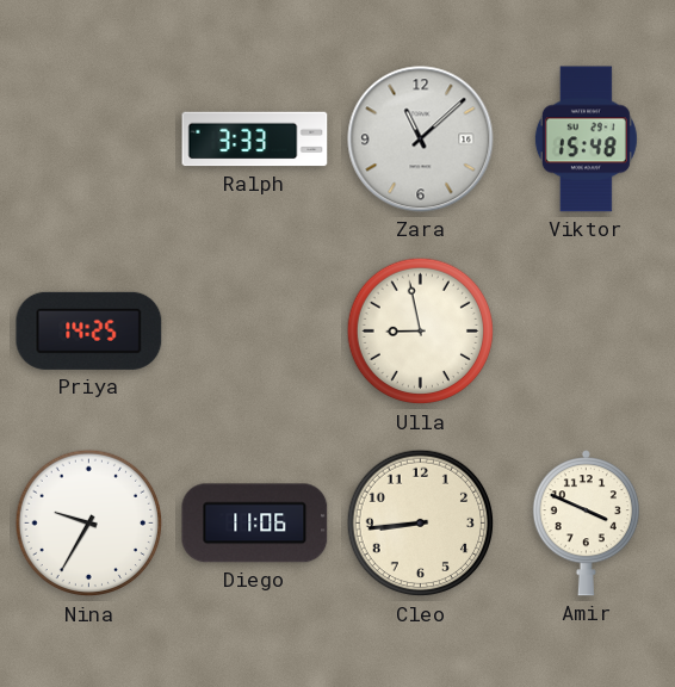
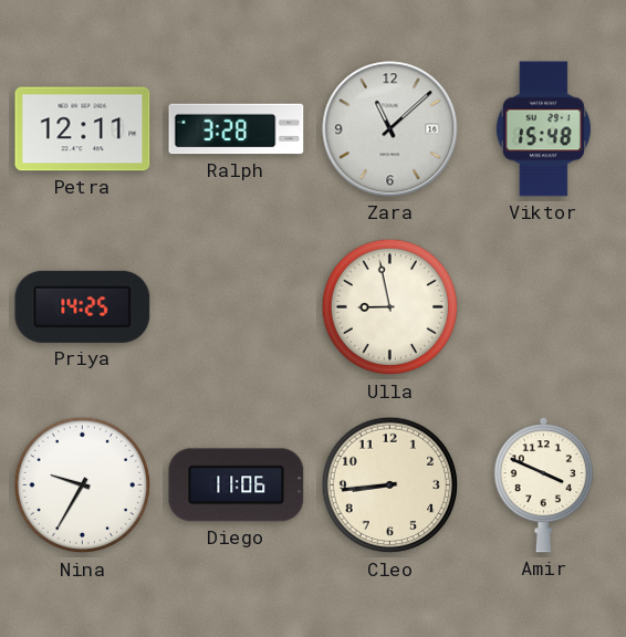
Petra: none -> 12:11
Ralph: 3:33 -> 3:28
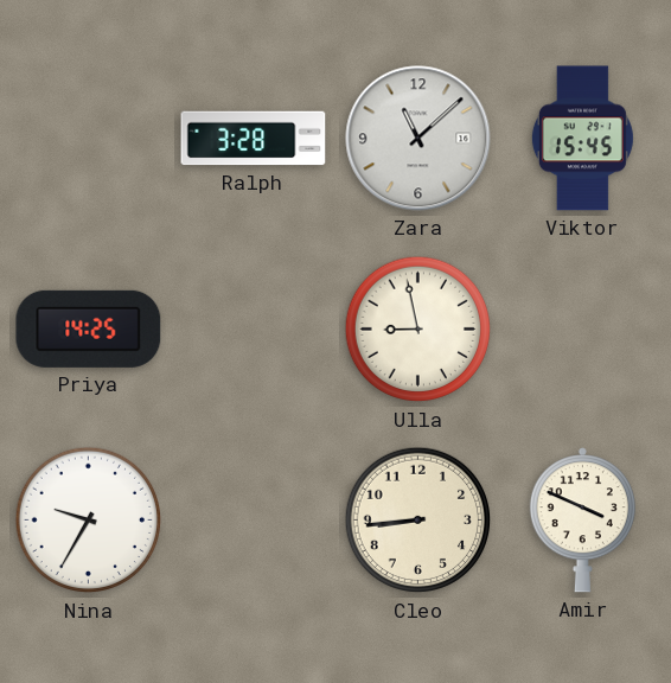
Petra: 12:11 -> none
Viktor: 15:48 -> 15:45
Diego: 11:06 -> none
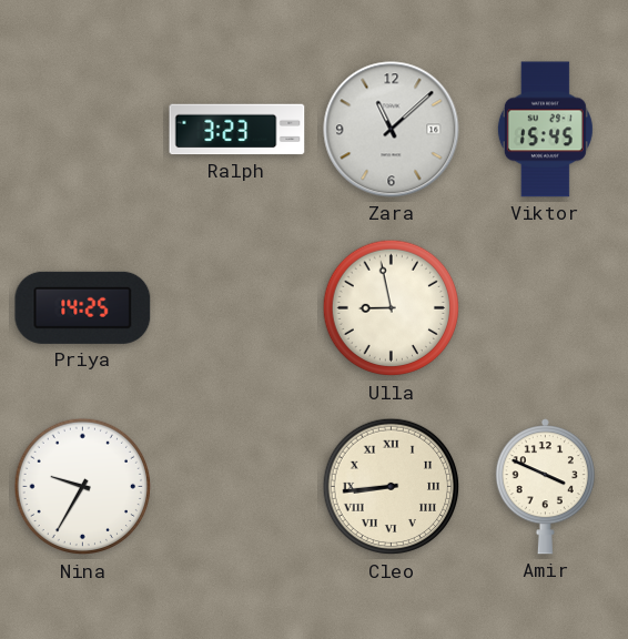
Ralph: 3:28 -> 3:23
Cleo numerals: Arabic -> Roman
